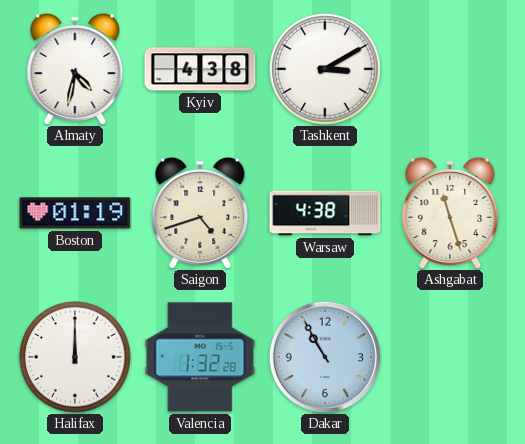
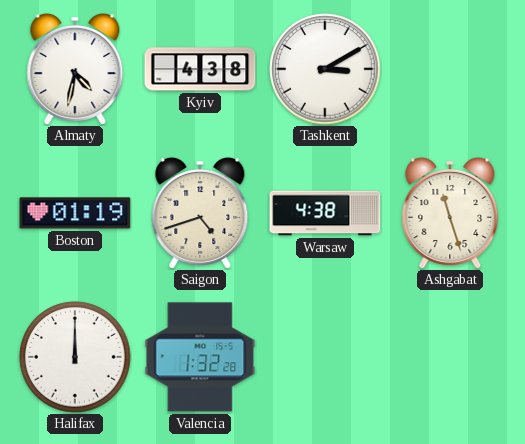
Dakar: 10:55 -> none
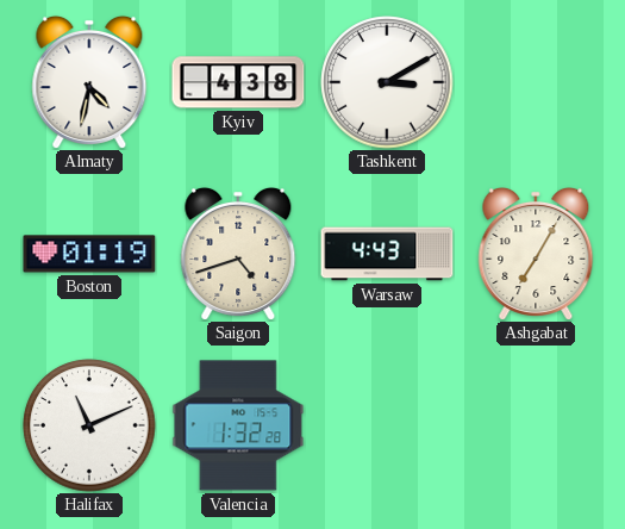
Warsaw: 4:38 -> 4:43
Ashgabat: 11:27 -> 7:05
Halifax: 12:00 -> 11:11
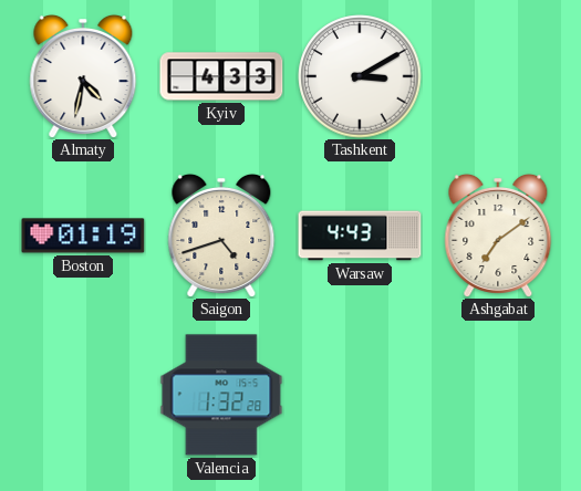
Kyiv: 4:38 -> 4:33
Ashgabat: 7:05 -> 7:09
Halifax: 11:11 -> none
